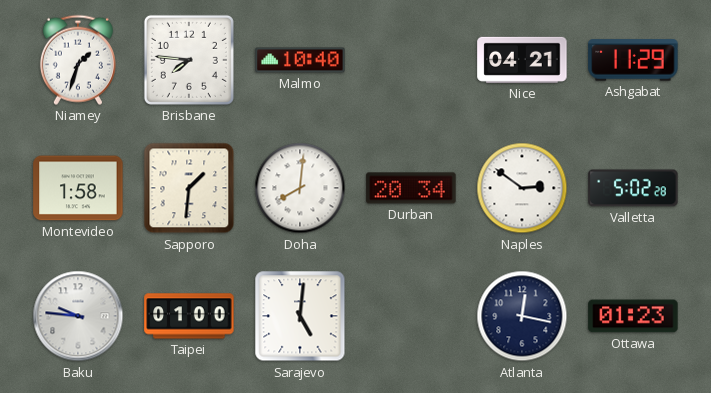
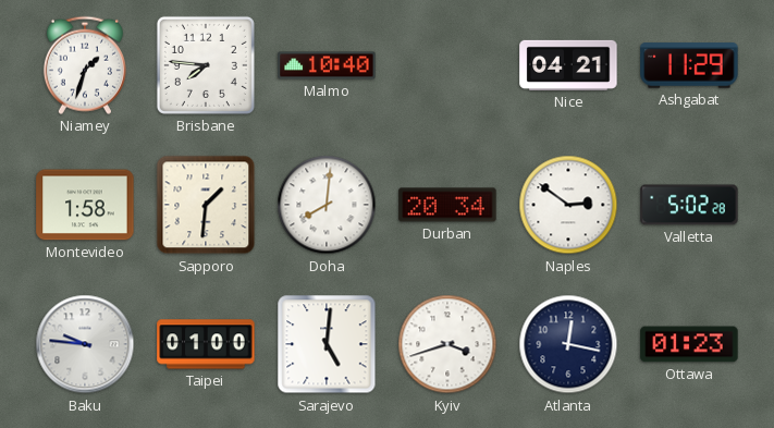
Kyiv: none -> 3:42
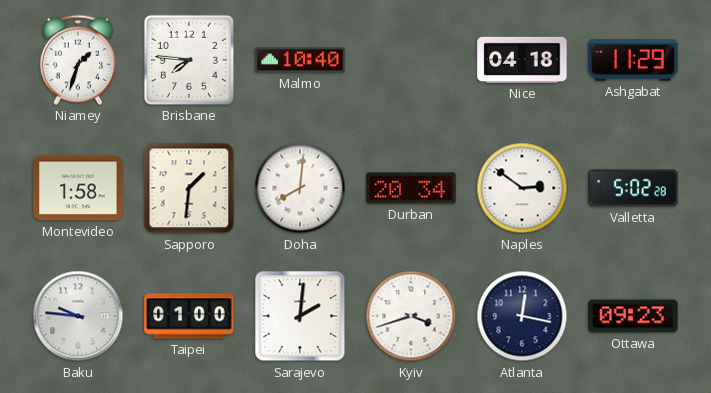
Nice: 04:21 -> 04:18
Sarajevo: 5:01 -> 2:01
Ottawa: 01:23 -> 09:23
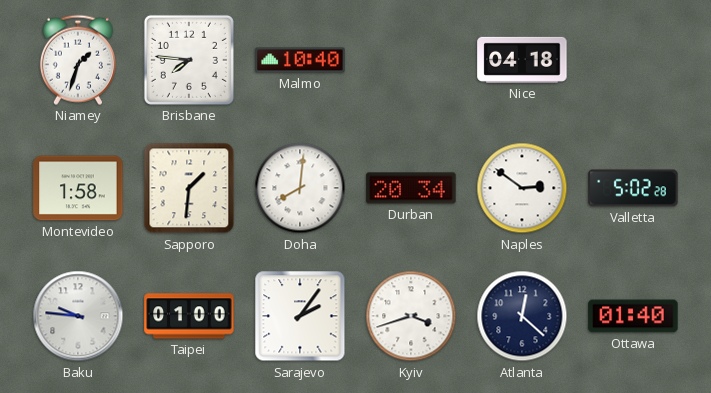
Ashgabat: 11:29 -> none
Sarajevo: 2:01 -> 2:06
Atlanta: 12:17 -> 12:22
Ottawa: 09:23 -> 01:40
